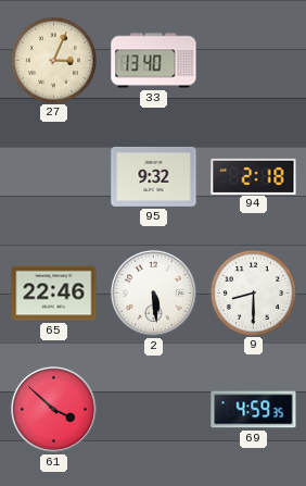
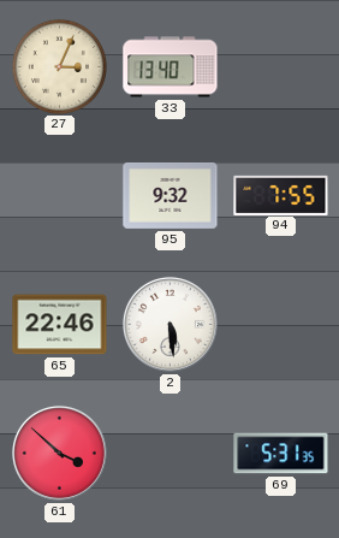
94: 2:18 -> 7:55
9: 8:30 -> none
69: 4:59 -> 5:31
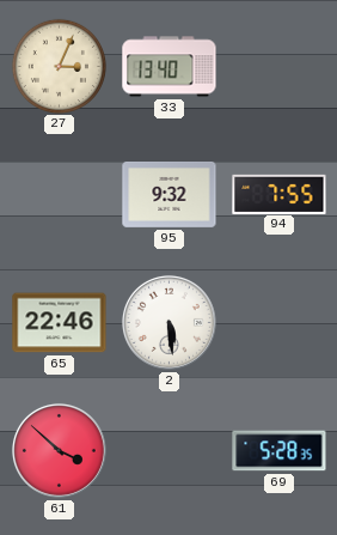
69: 5:31 -> 5:28
